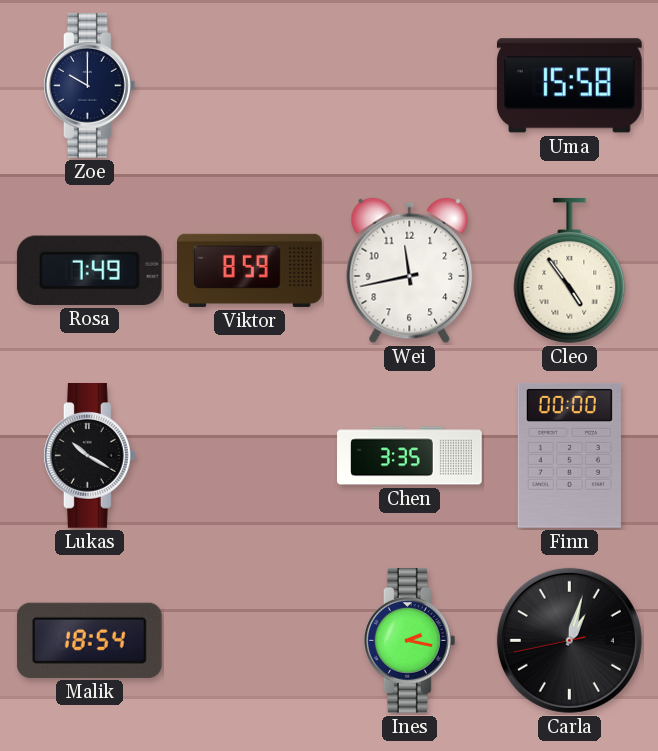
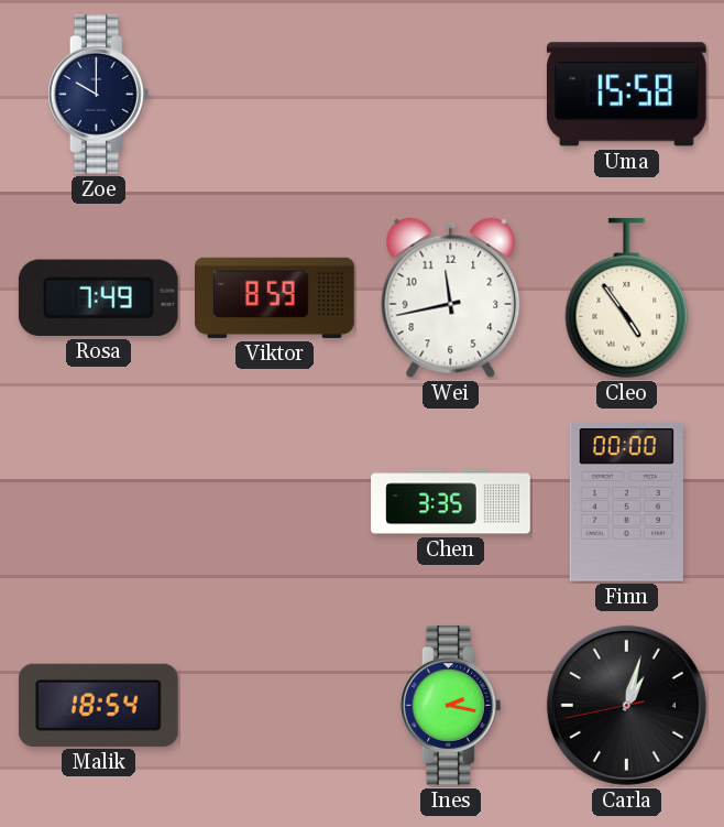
Lukas: 10:20 -> none
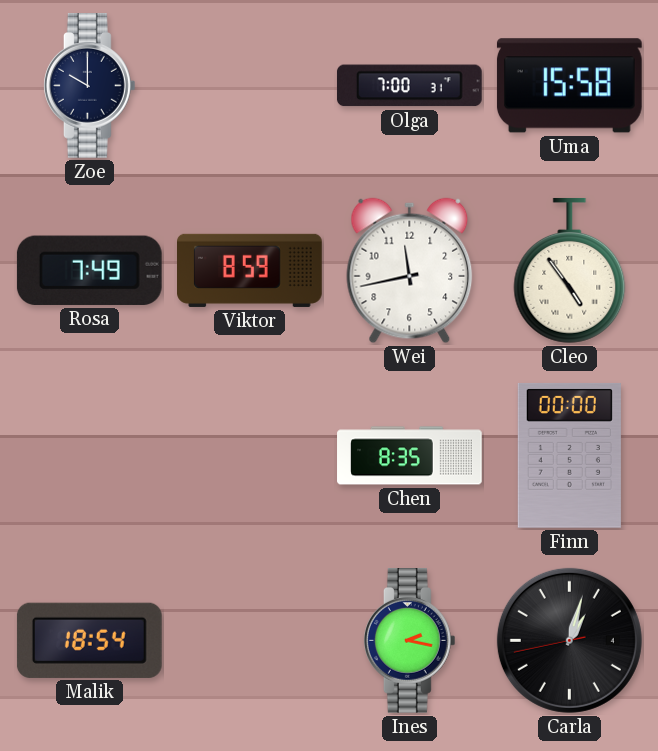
Olga: none -> 7:00
Chen: 3:35 -> 8:35
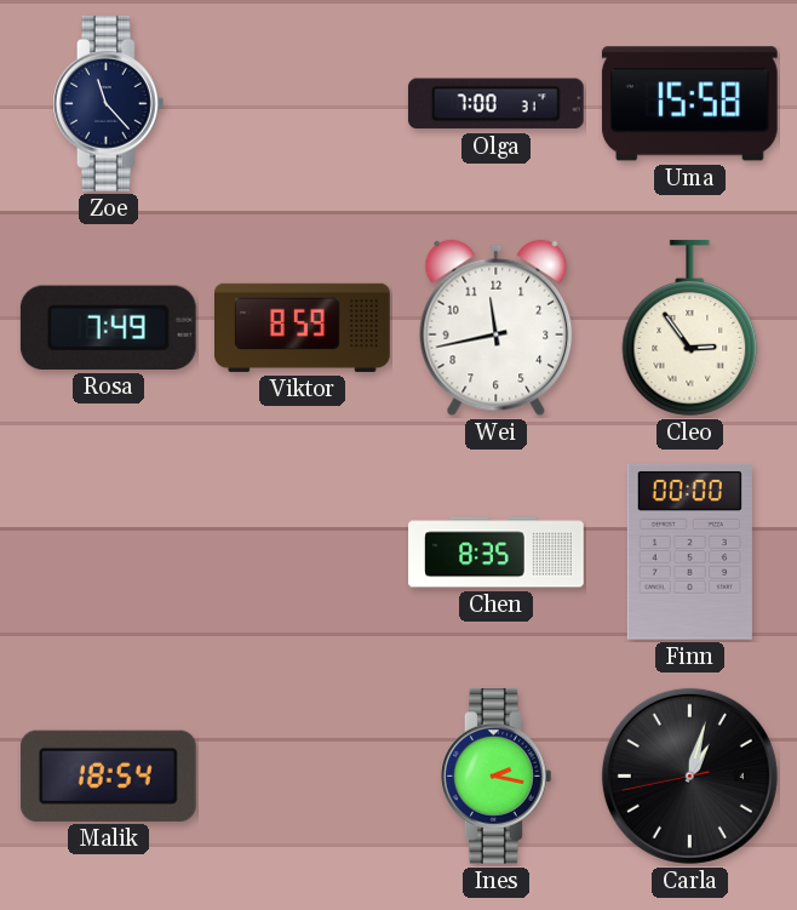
Zoe: 10:00 -> 11:23
Cleo: 4:54 -> 2:54
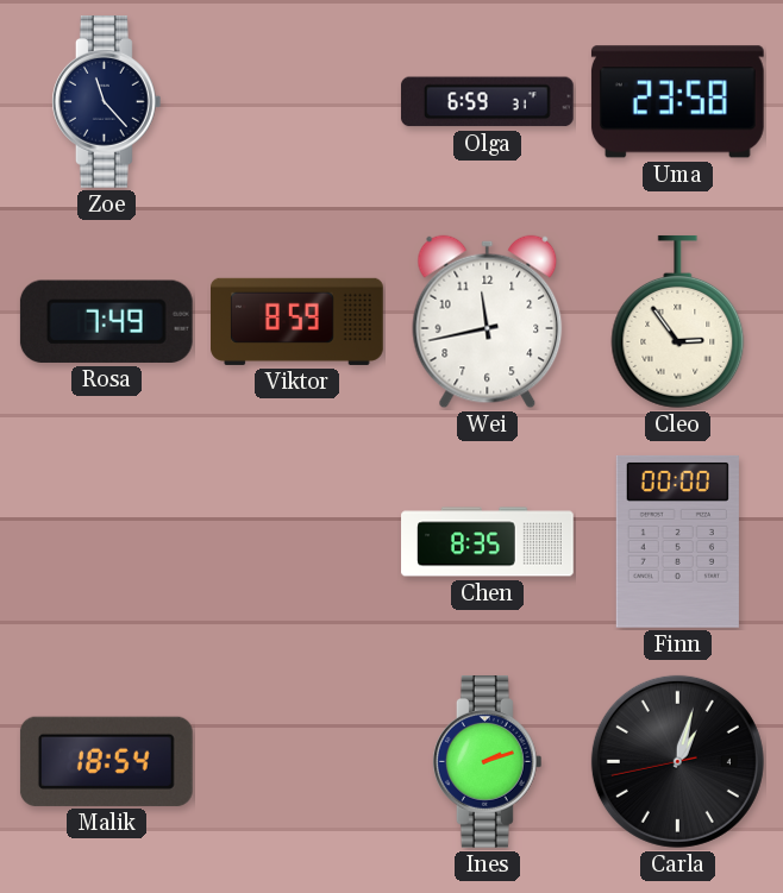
Olga: 7:00 -> 6:59
Uma: 15:58 -> 23:58
Ines: 2:17 -> 2:12
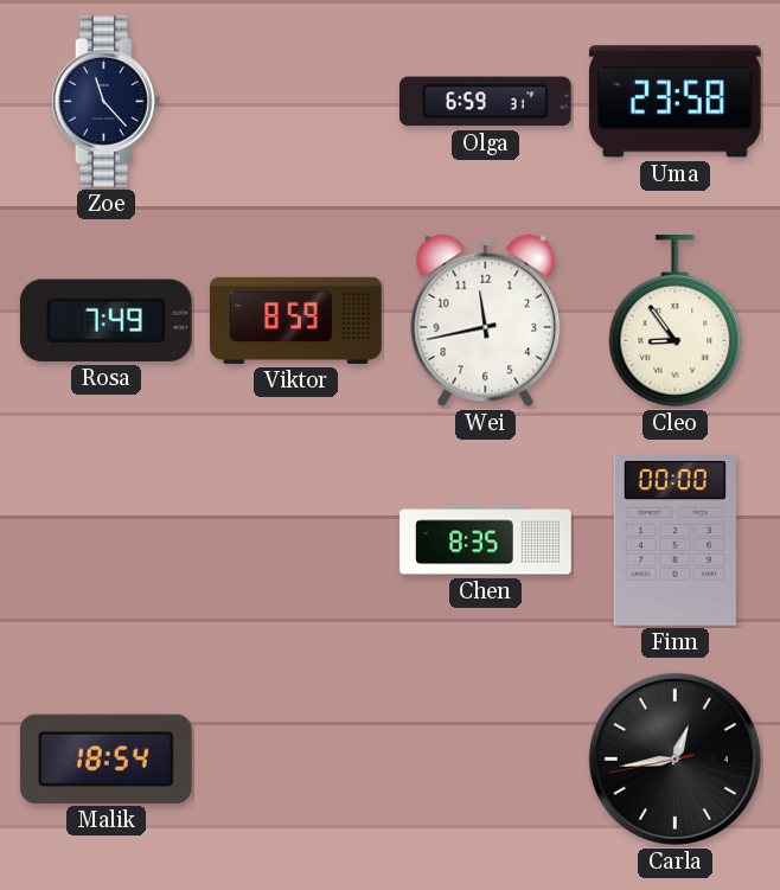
Cleo: 2:54 -> 8:54
Ines: 2:12 -> none
Carla: 1:02 -> 12:43
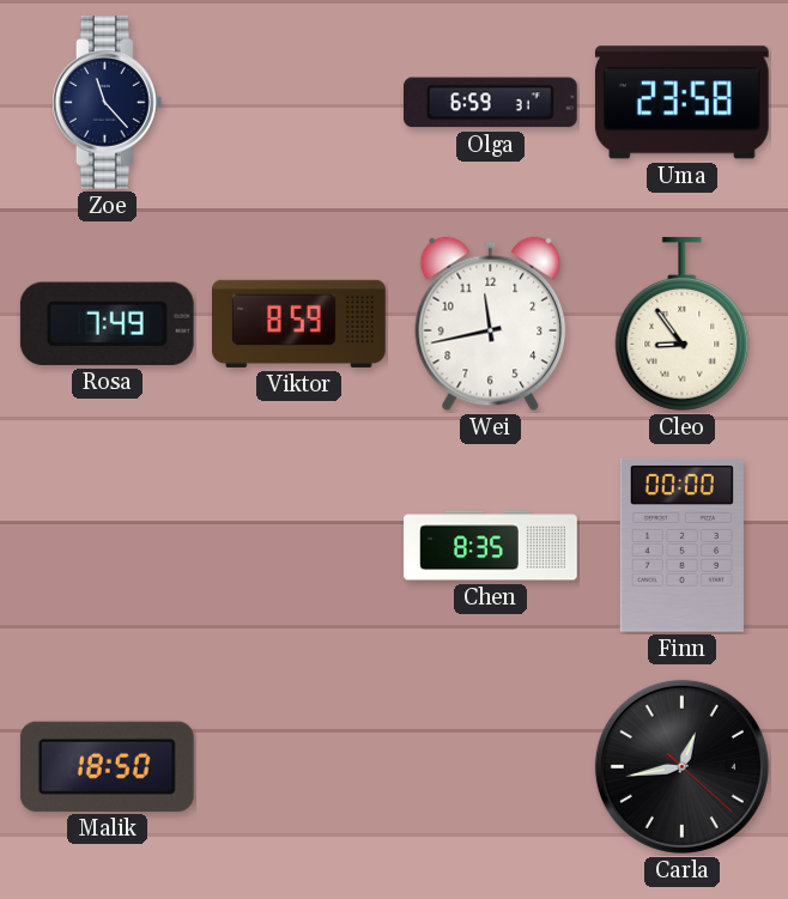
Malik: 18:54 -> 18:50
Carla: 12:43:43 -> 12:43:22
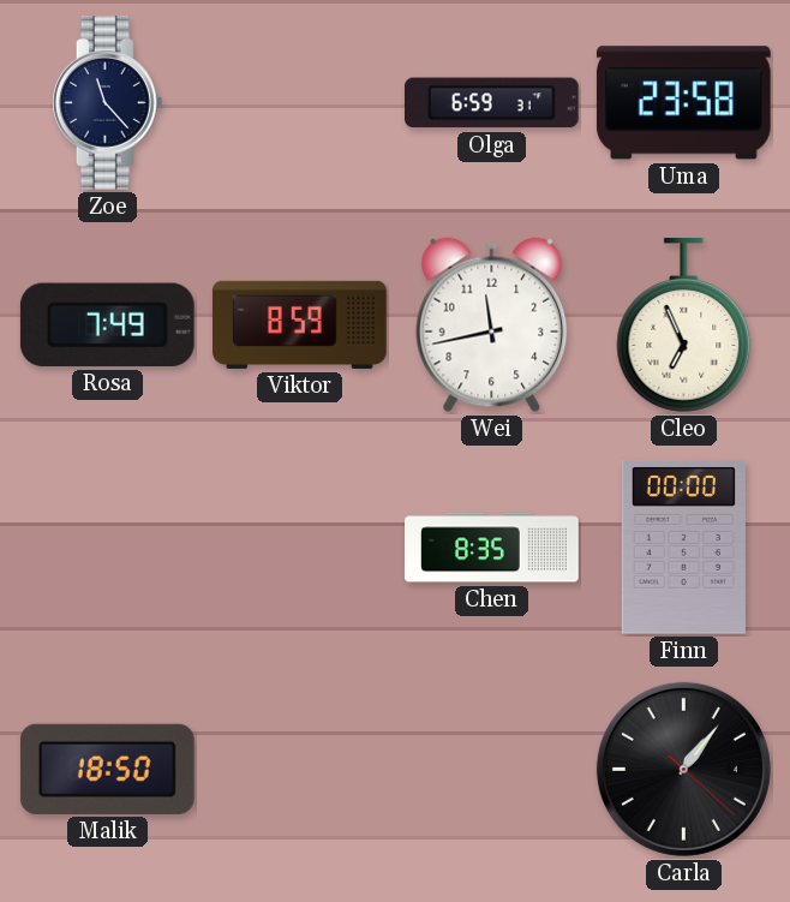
Cleo: 8:54 -> 6:56
Carla: 12:43 -> 1:06
